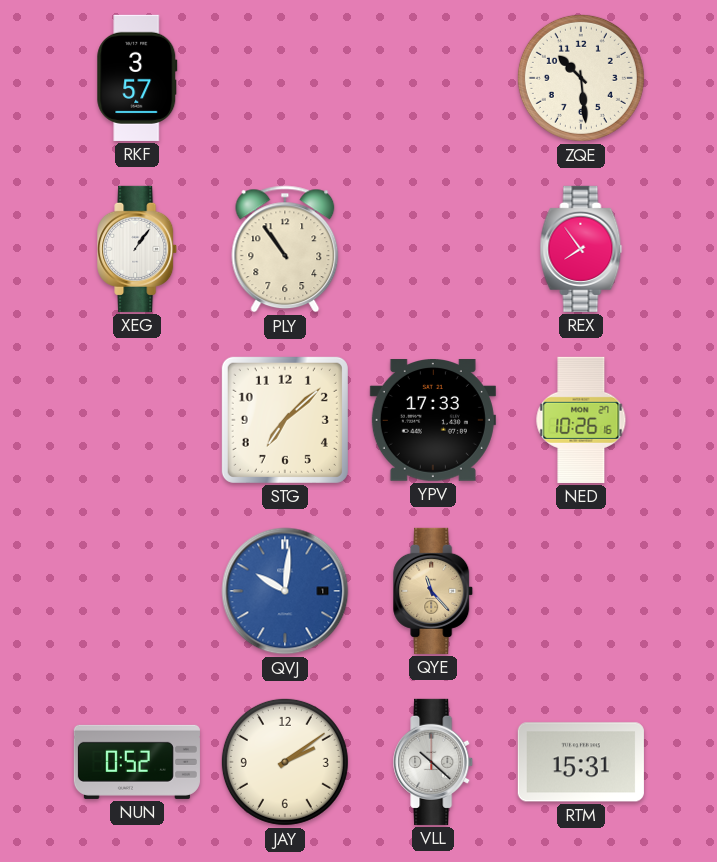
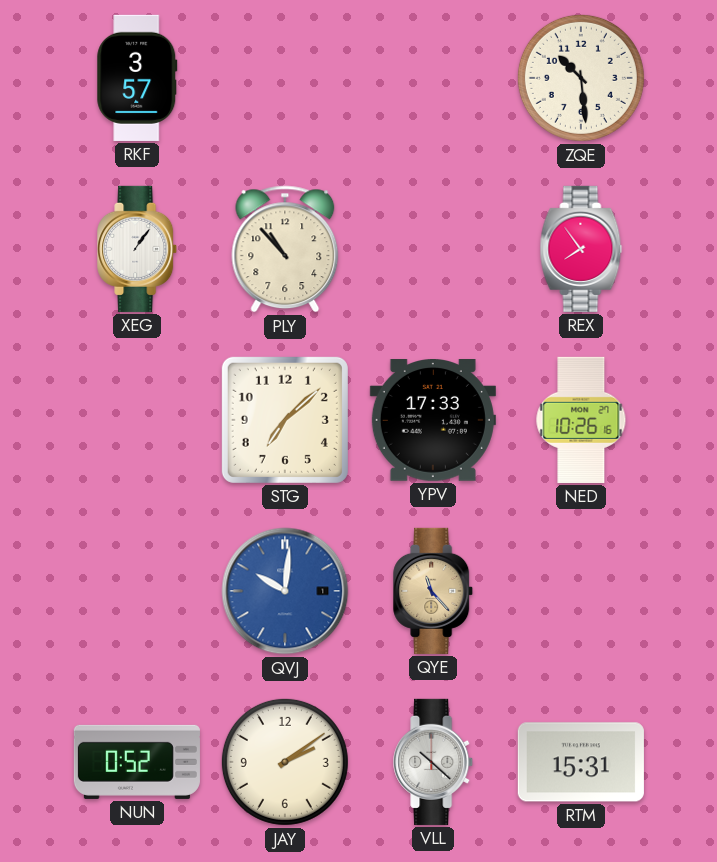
PLY: 10:54 -> 10:53
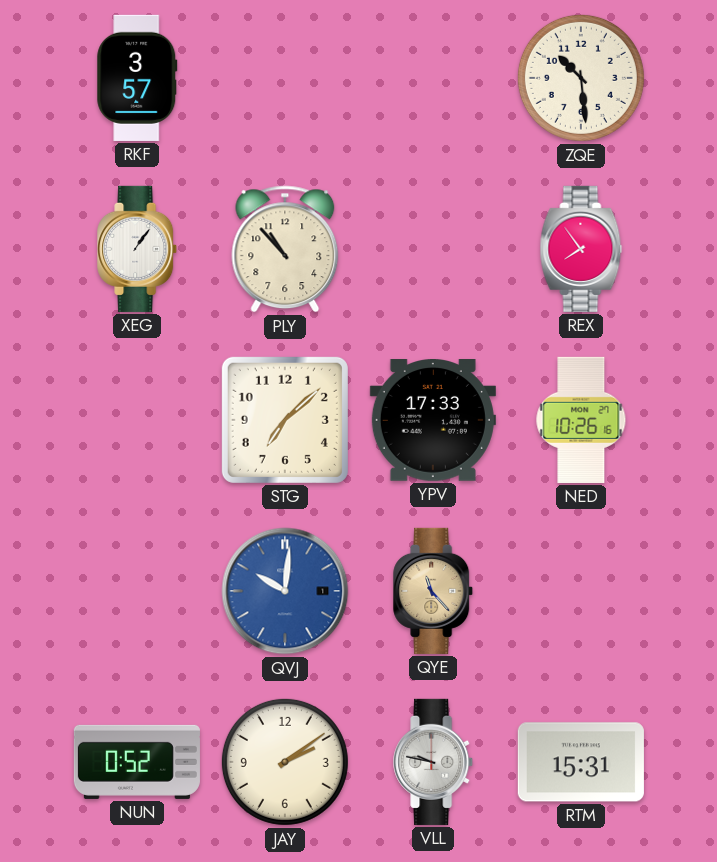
VLL: 10:22 -> 9:47
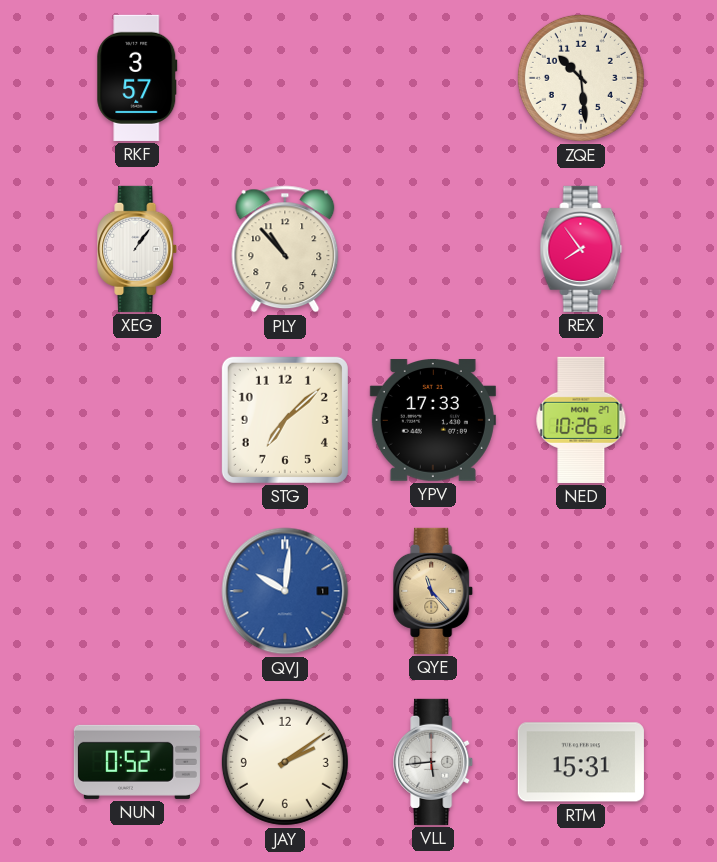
VLL: 9:47 -> 5:44
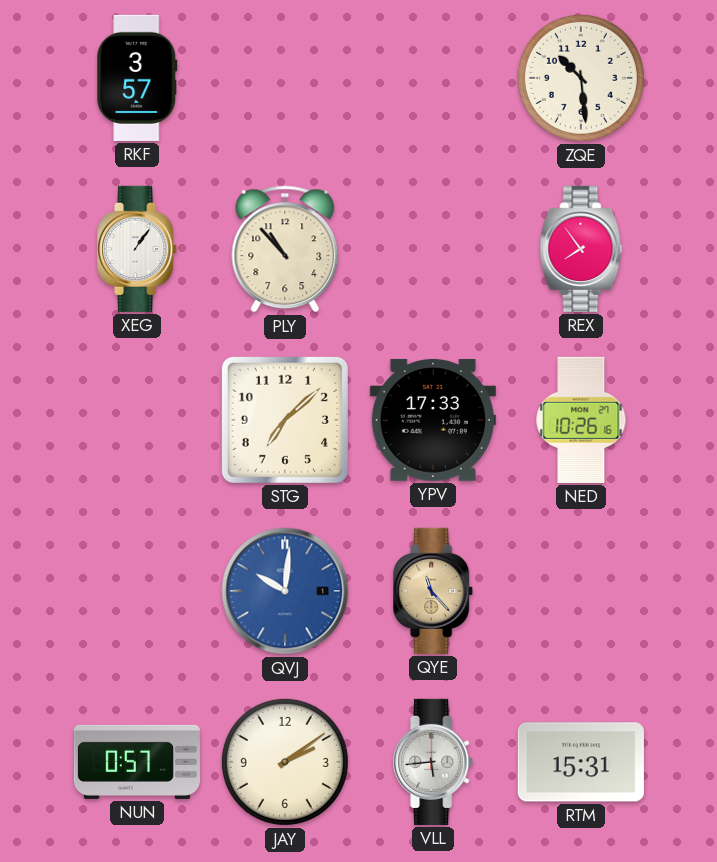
NUN: 0:52 -> 0:57
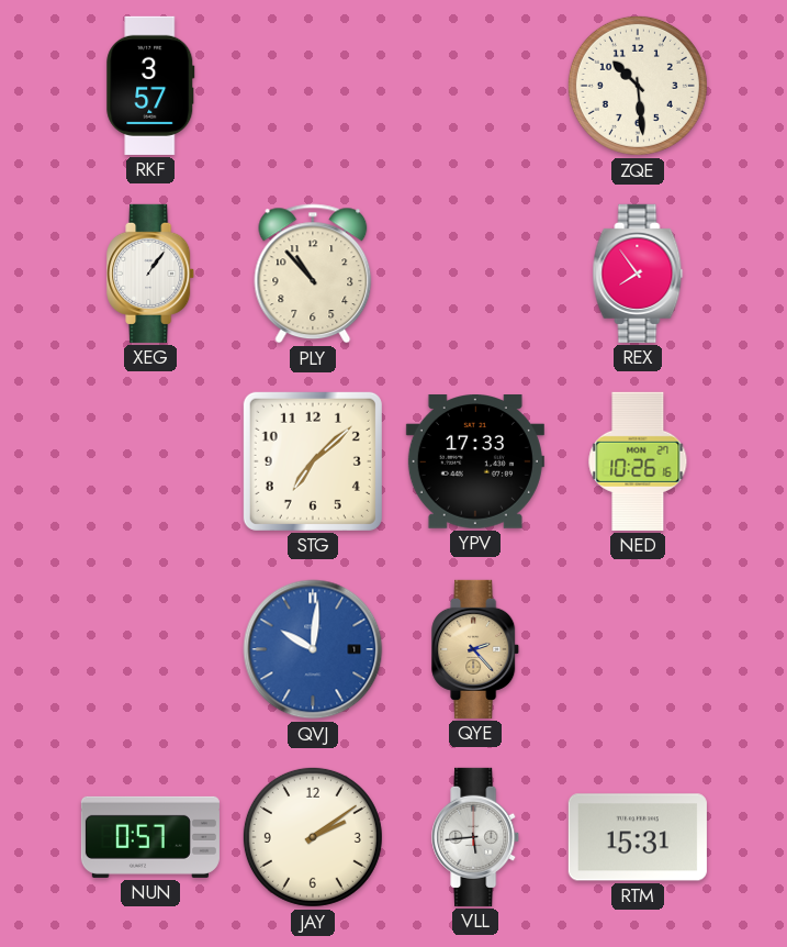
QYE: 11:23 -> 2:23
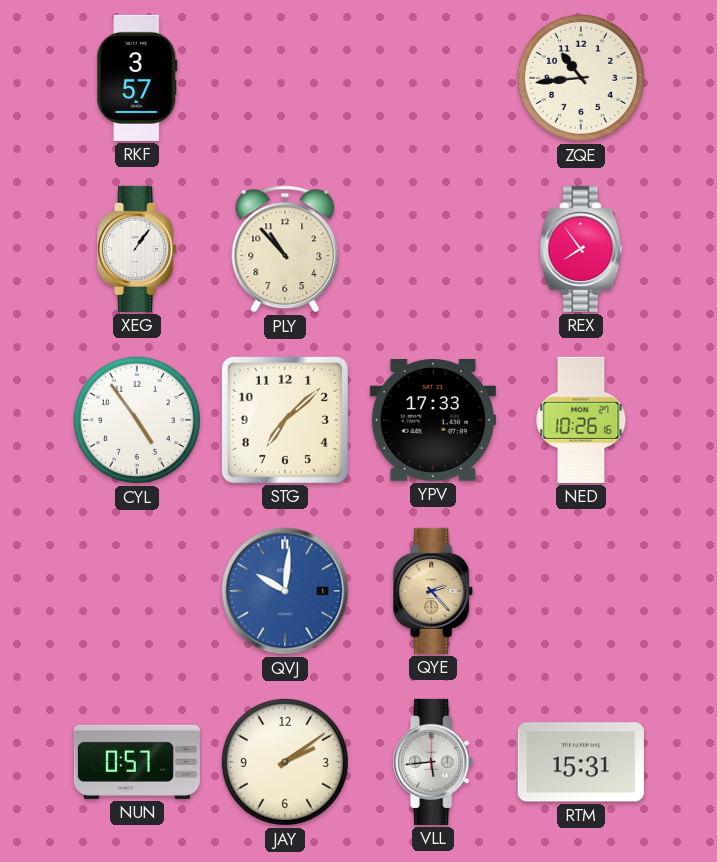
ZQE: 10:29 -> 10:44
CYL: none -> 4:54
